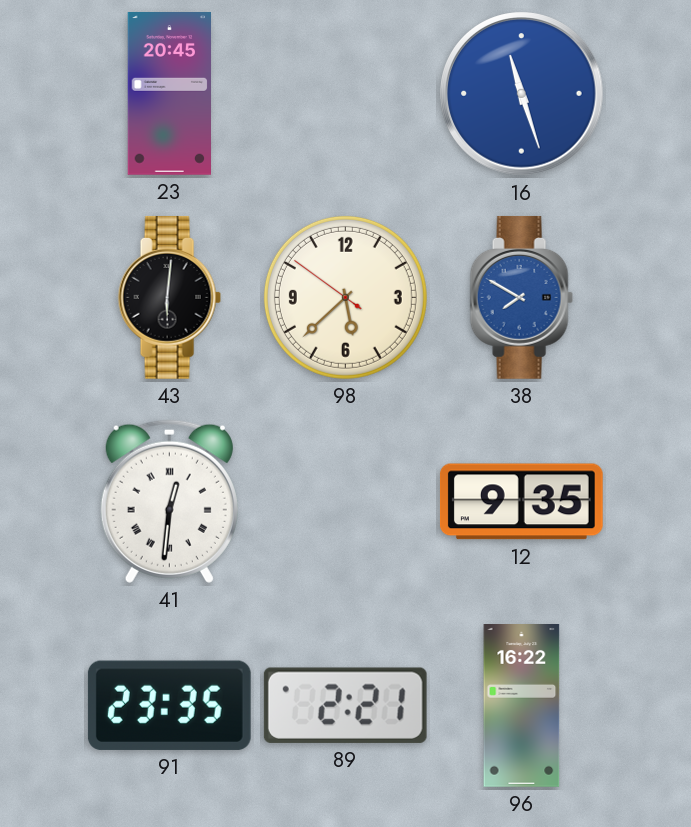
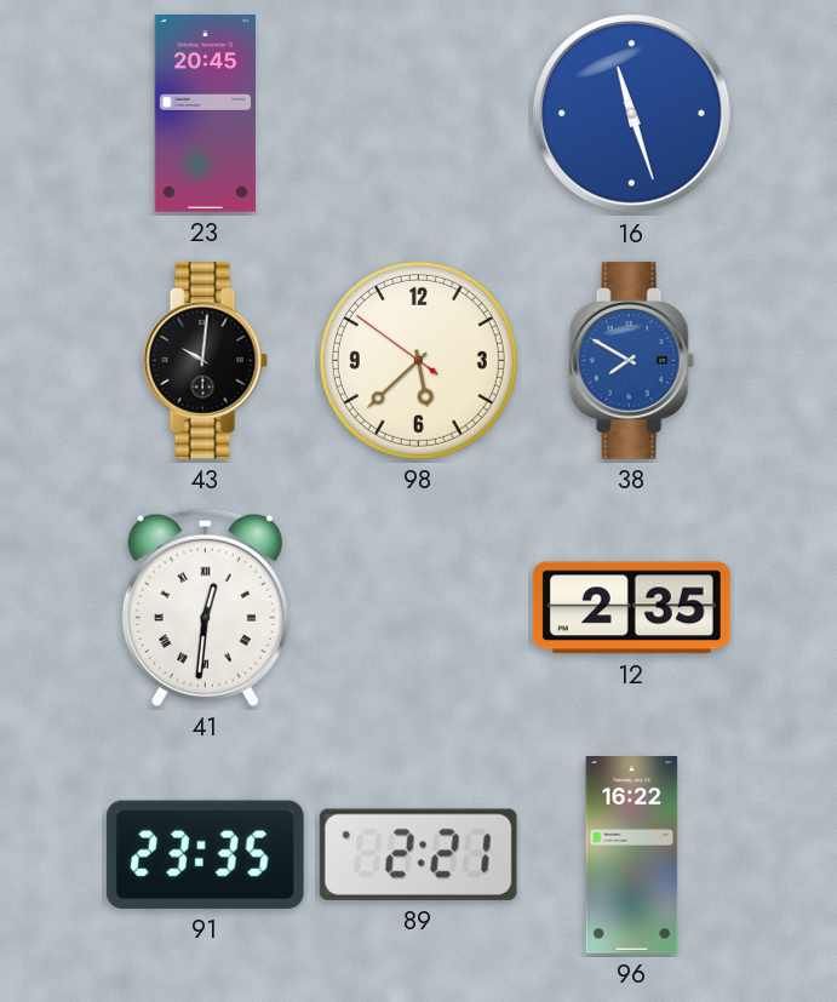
43: 6:01 -> 10:01
12: 9:35 -> 2:35
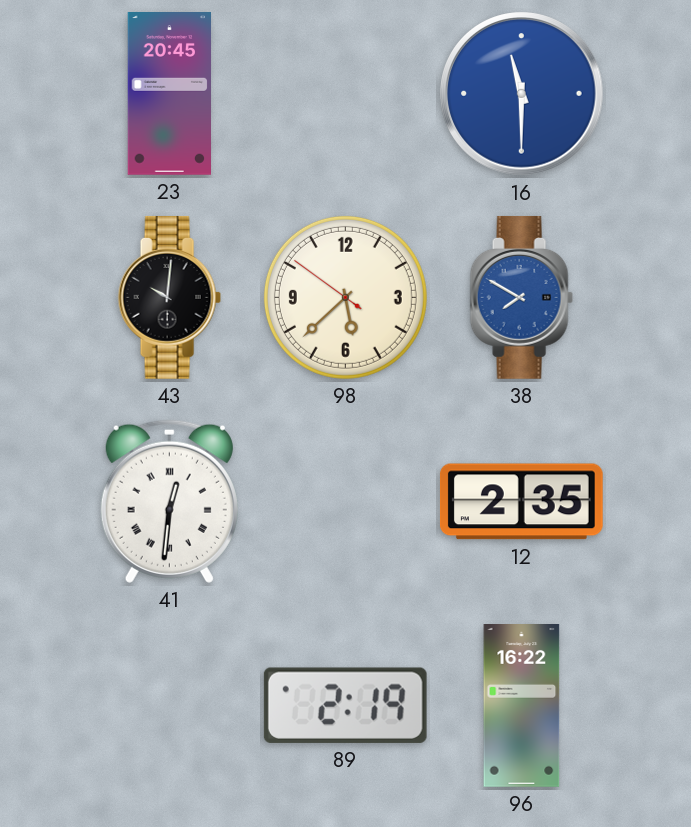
16: 11:27 -> 11:30
91: 23:35 -> none
89: 2:21 -> 2:19
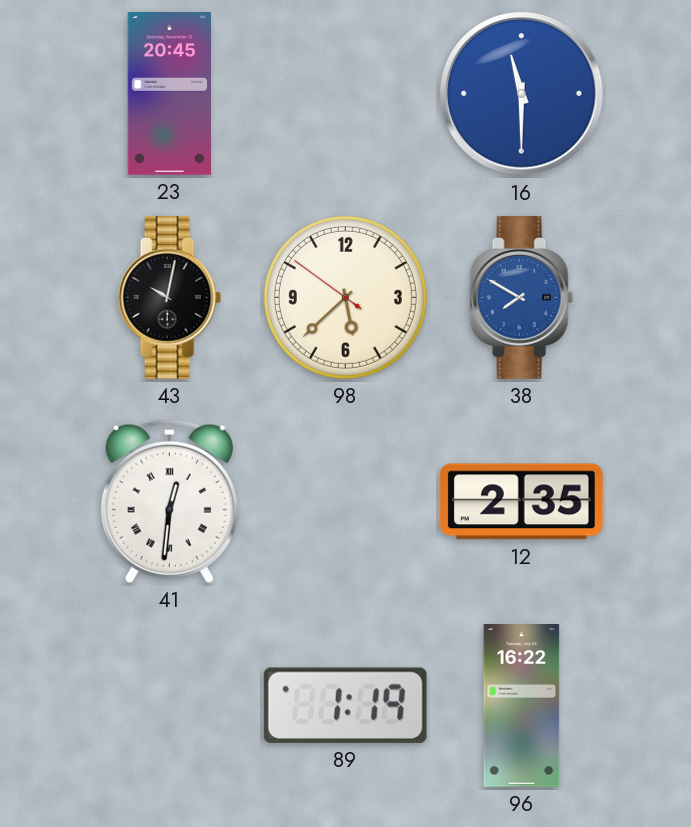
43: 10:01 -> 10:02
89: 2:19 -> 1:19
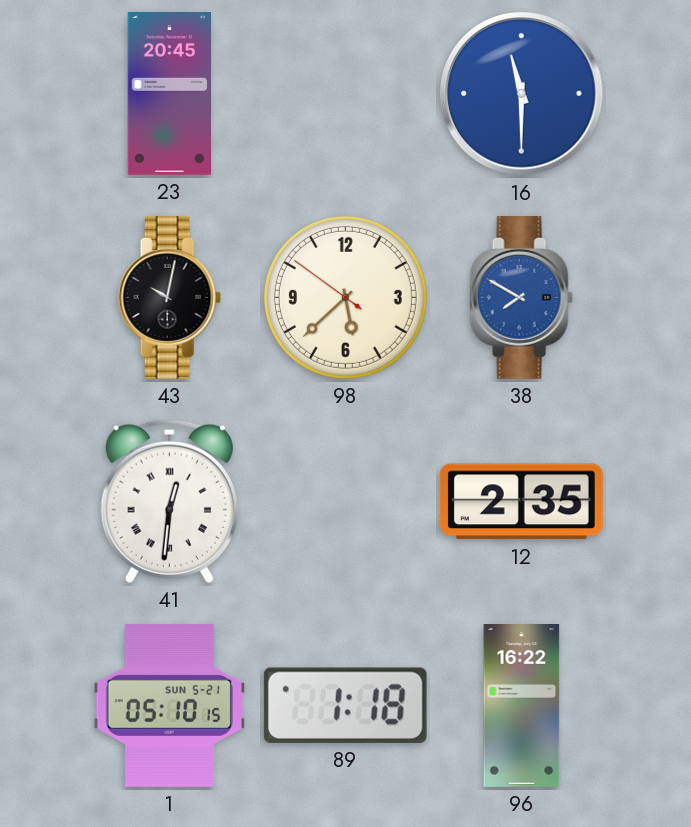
1: none -> 05:10
89: 1:19 -> 1:18
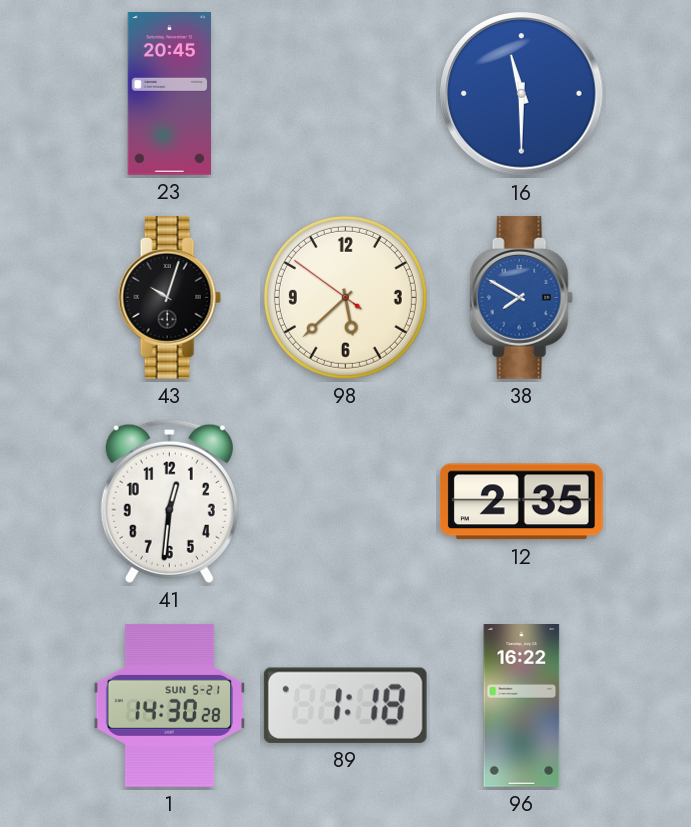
43: 10:02 -> 10:03
41 numerals: Roman -> Arabic
1: 05:10 -> 14:30
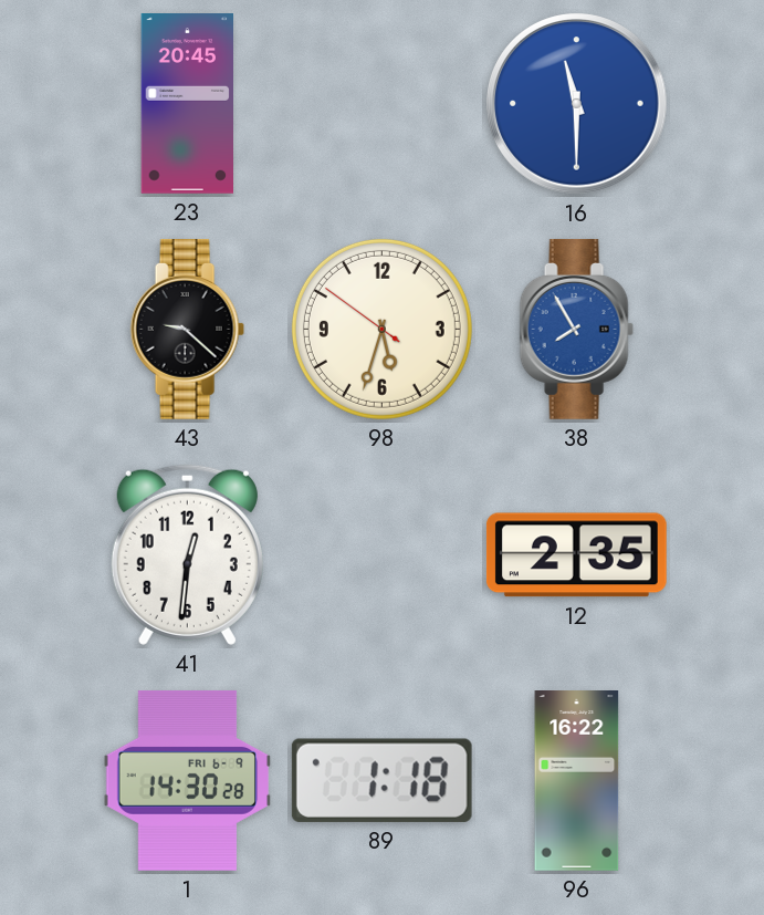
43: 10:03 -> 9:22
98: 5:37 -> 5:32
38: 7:50 -> 7:55
1 date: SUN 5-21 -> FRI 6-9
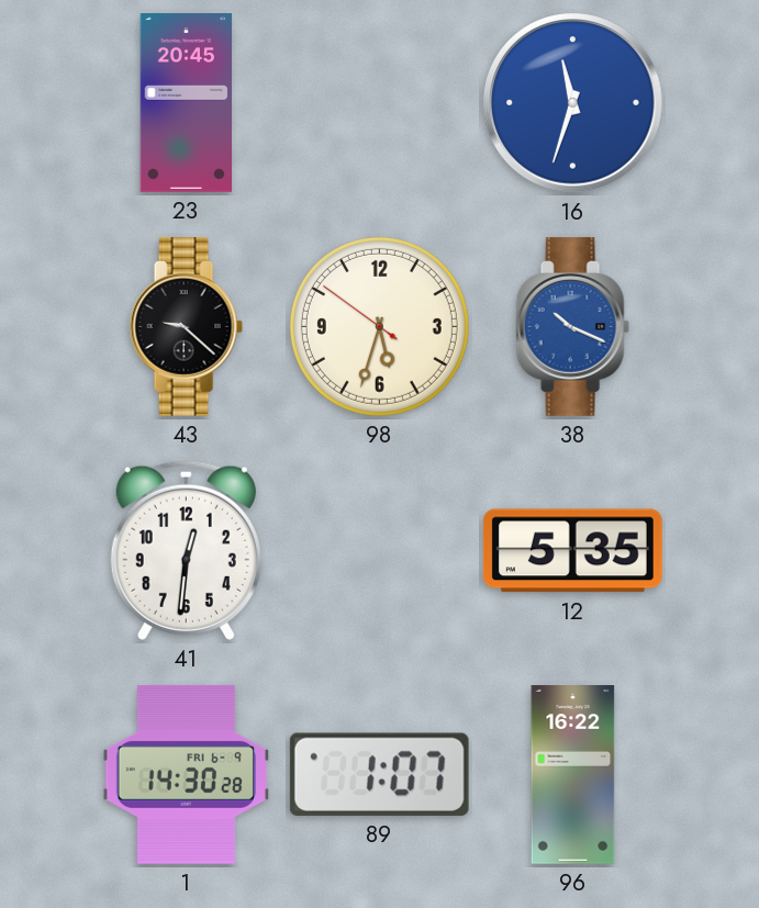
16: 11:30 -> 11:33
38: 7:55 -> 10:19
12: 2:35 -> 5:35
89: 1:18 -> 1:07
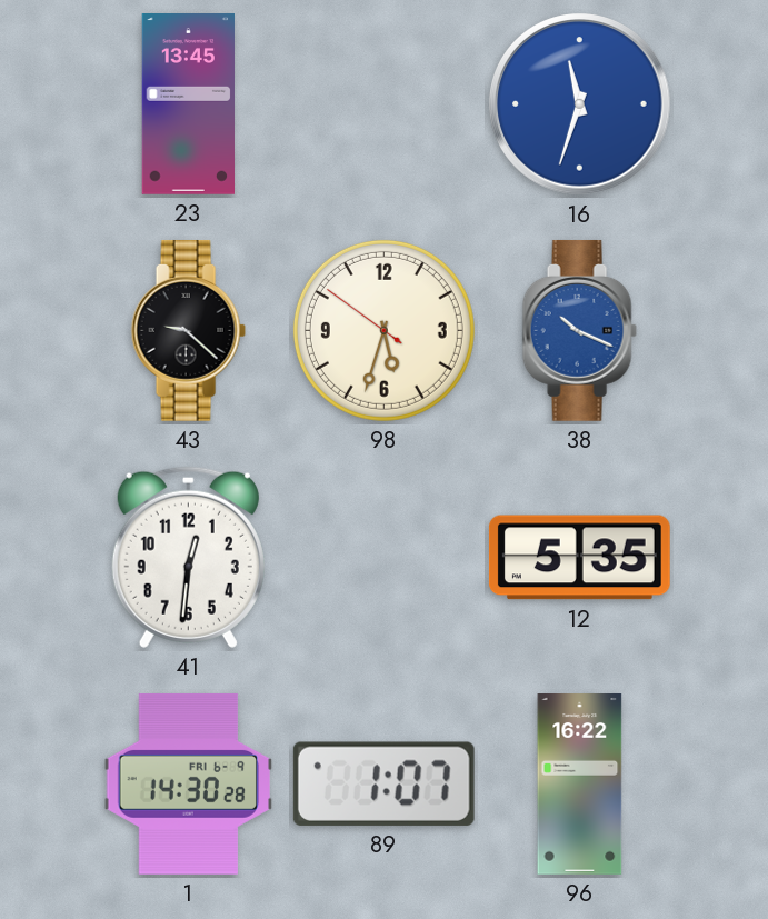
23: 20:45 -> 13:45
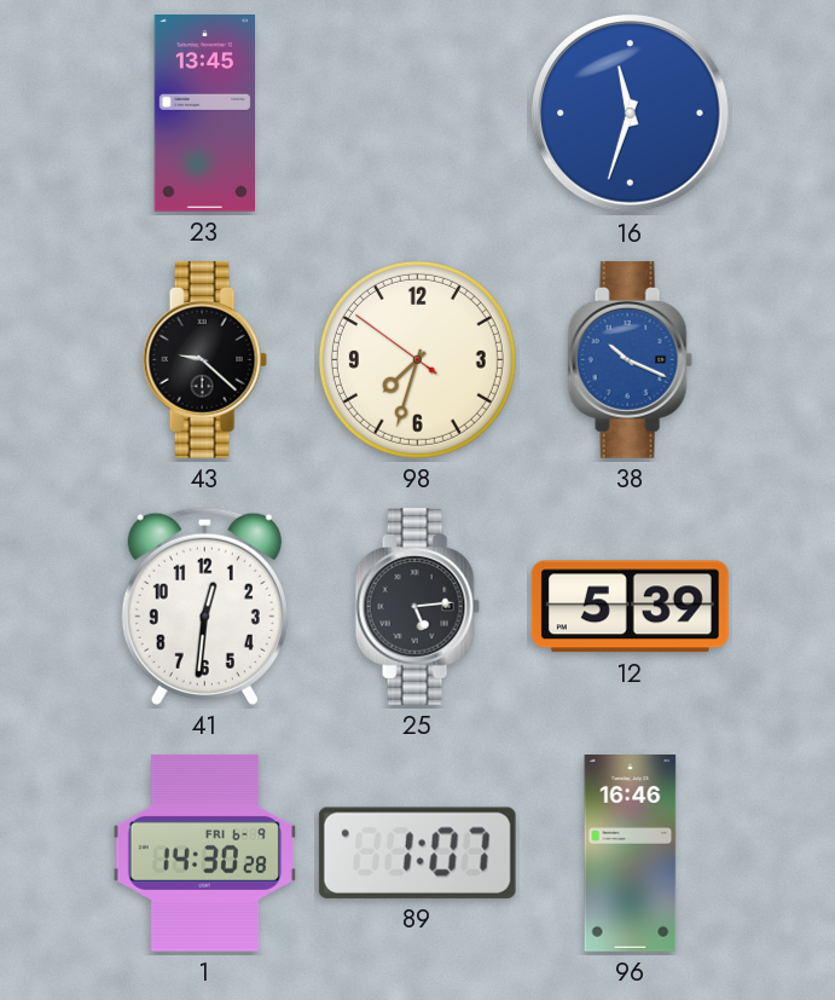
98: 5:32 -> 7:32
25: none -> 5:14
12: 5:35 -> 5:39
96: 16:22 -> 16:46
